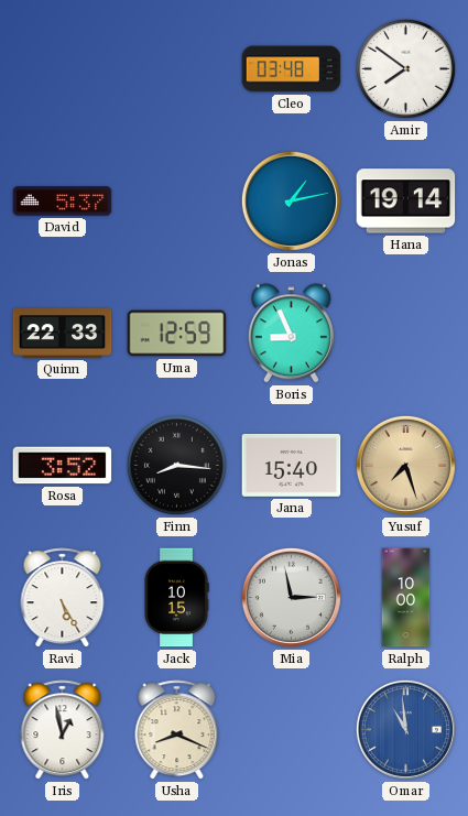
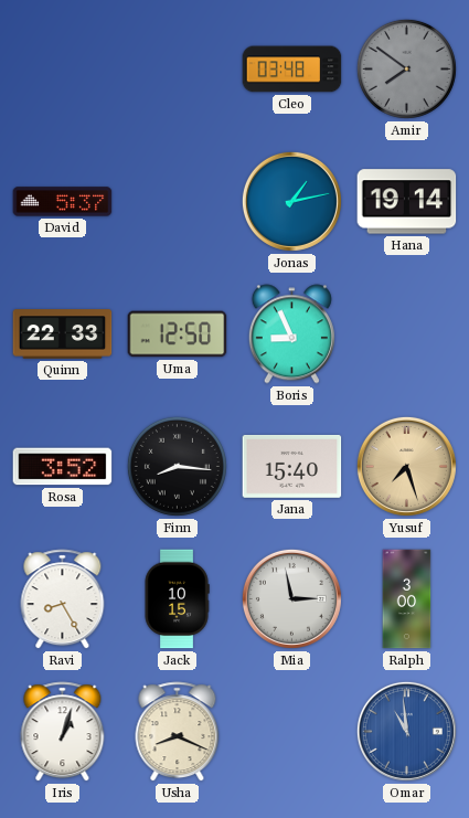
Amir dial: white -> grey
Uma: 12:59 -> 12:50
Ravi: 5:25 -> 8:25
Ralph: 10:00 -> 3:00
Iris: 12:58 -> 1:03
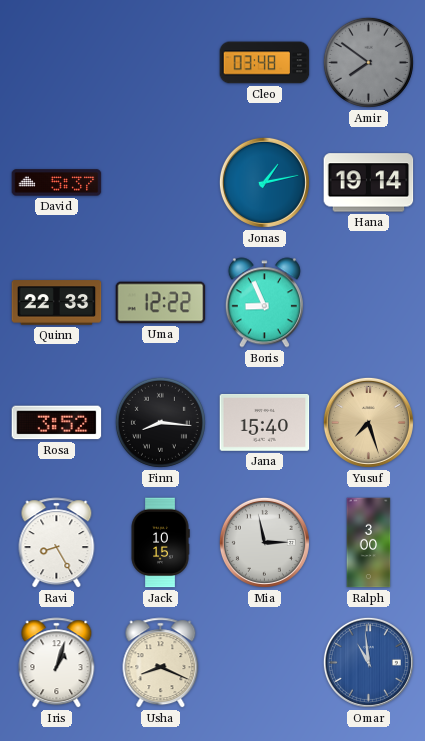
Uma: 12:50 -> 12:22
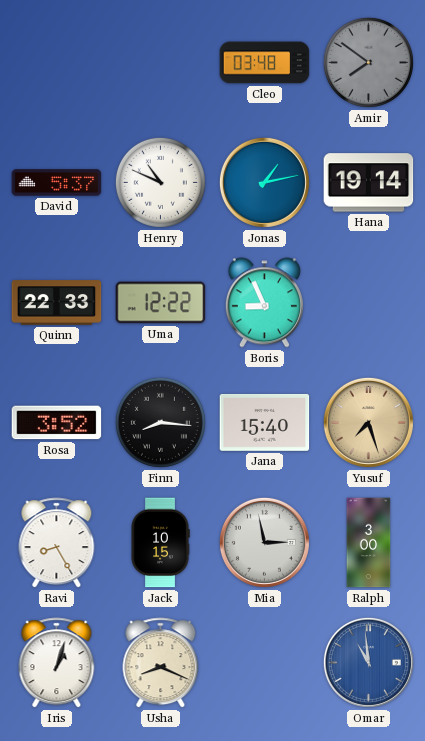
Henry: none -> 10:49
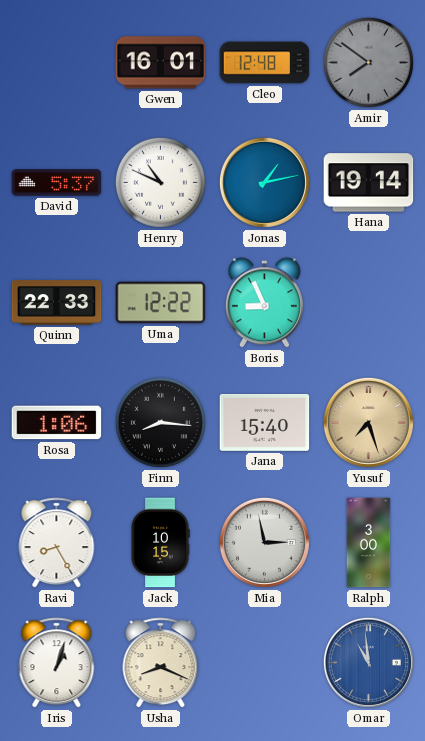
Gwen: none -> 16:01
Cleo: 03:48 -> 12:48
Rosa: 3:52 -> 1:06
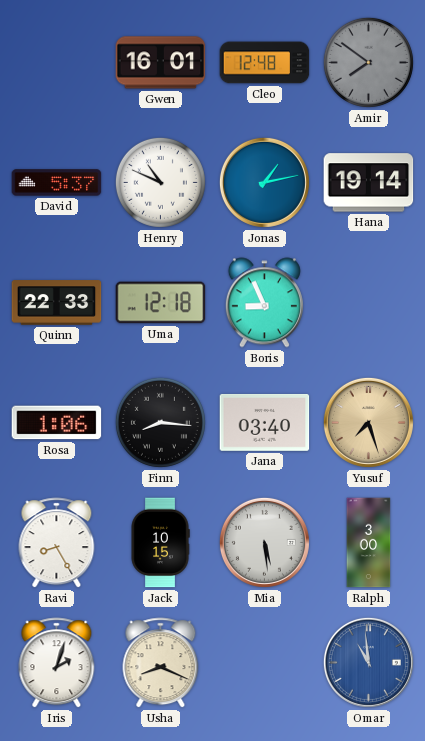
Uma: 12:22 -> 12:18
Jana: 15:40 -> 03:40
Mia: 2:58 -> 5:29
Iris: 1:03 -> 2:03
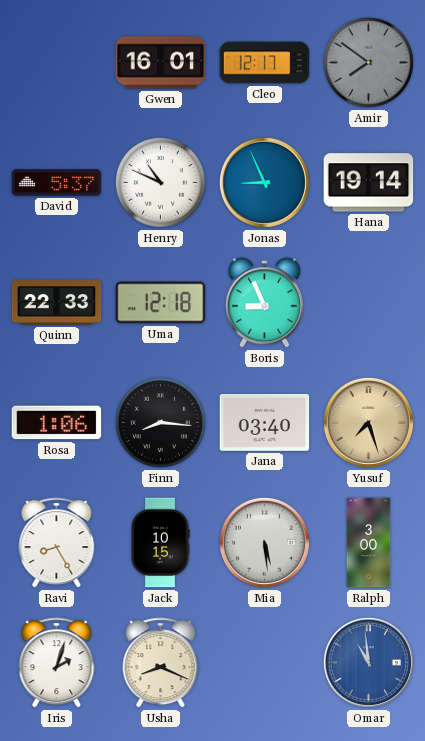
Cleo: 12:48 -> 12:17
Jonas: 1:13 -> 8:56
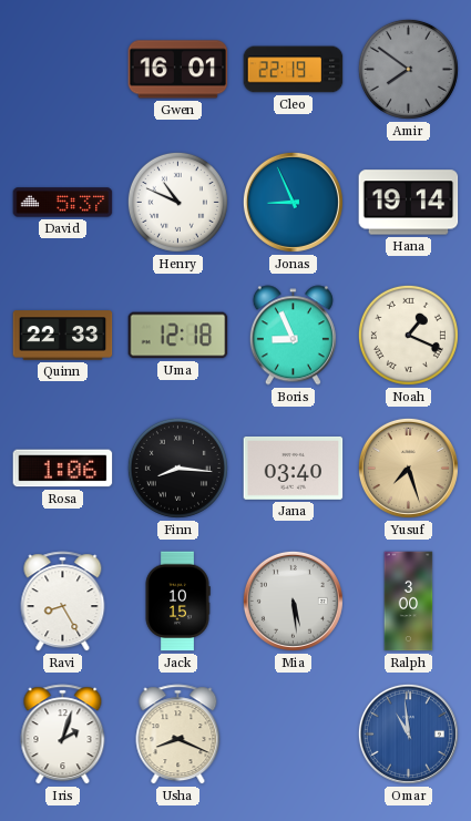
Cleo: 12:17 -> 22:19
Noah: none -> 1:19
